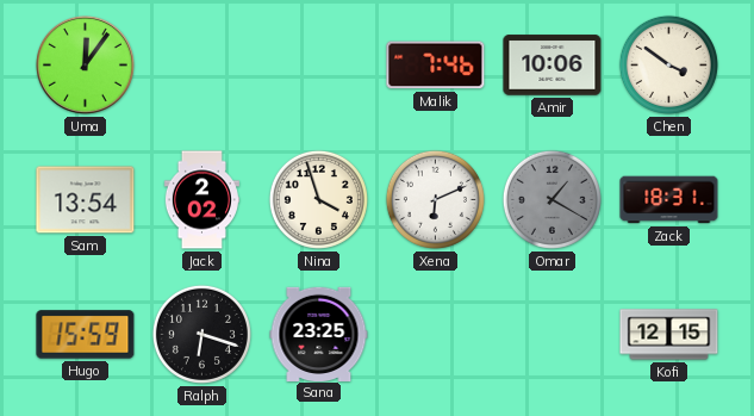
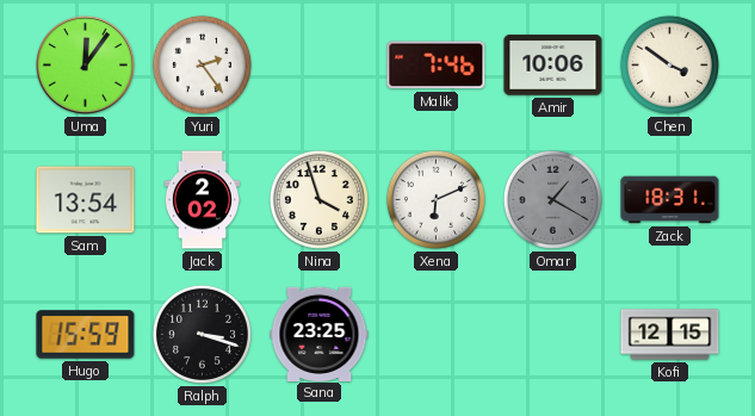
Yuri: none -> 2:24
Ralph: 6:18 -> 3:18
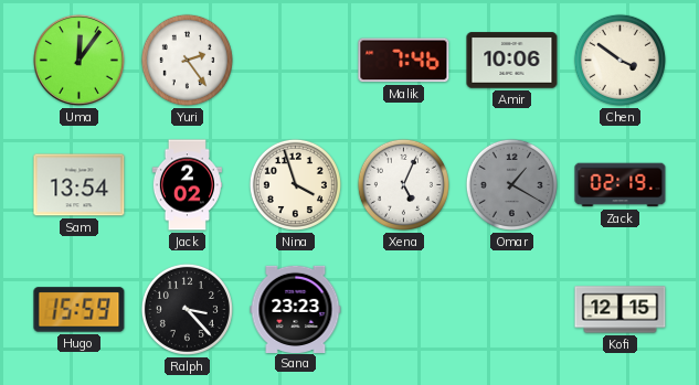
Xena: 6:11 -> 5:04
Zack: 18:31 -> 02:19
Ralph: 3:18 -> 3:23
Sana: 23:25 -> 23:23
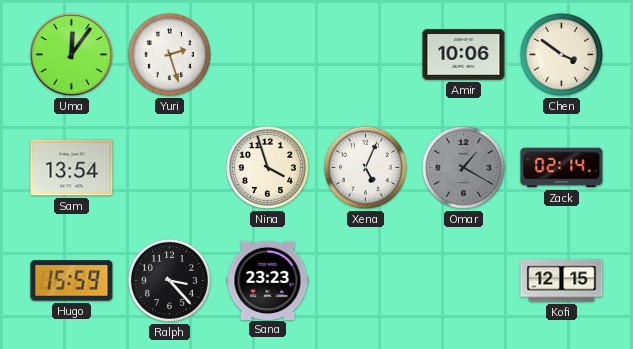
Yuri: 2:24 -> 2:27
Malik: 7:46 -> none
Jack: 2:02 -> none
Zack: 02:19 -> 02:14
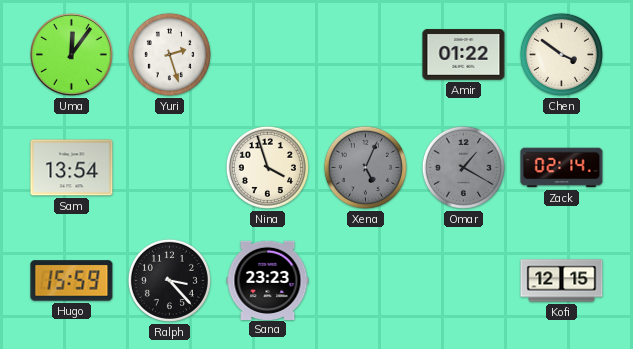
Amir: 10:06 -> 01:22
Xena dial: white -> grey
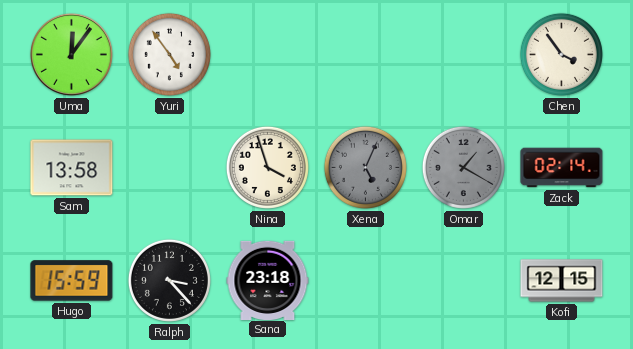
Yuri: 2:27 -> 4:54
Amir: 01:22 -> none
Chen: 3:51 -> 3:54
Sam: 13:54 -> 13:58
Sana: 23:23 -> 23:18
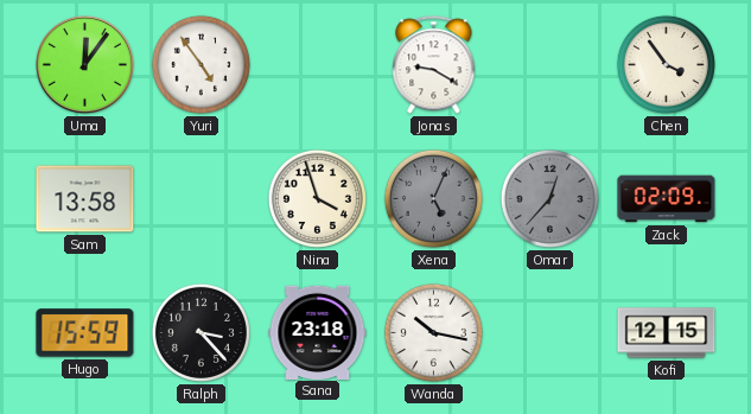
Jonas: none -> 9:20
Omar: 1:20 -> 12:37
Zack: 02:14 -> 02:09
Wanda: none -> 10:17
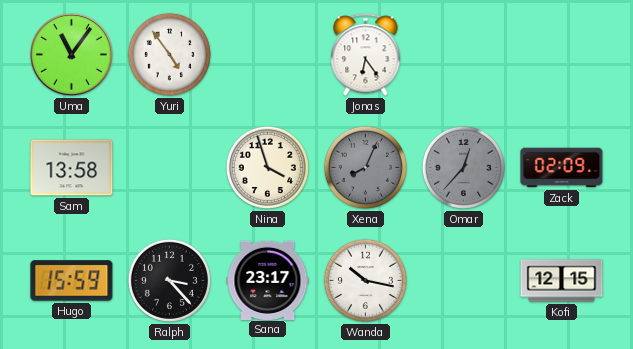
Uma: 12:06 -> 11:06
Jonas: 9:20 -> 6:24
Chen: 3:54 -> none
Xena: 5:04 -> 8:04
Sana: 23:18 -> 23:17
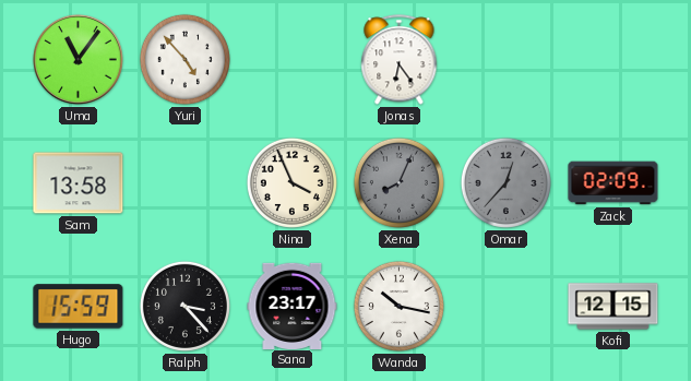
Yuri: 4:54 -> 4:53
Nina: 3:57 -> 3:56
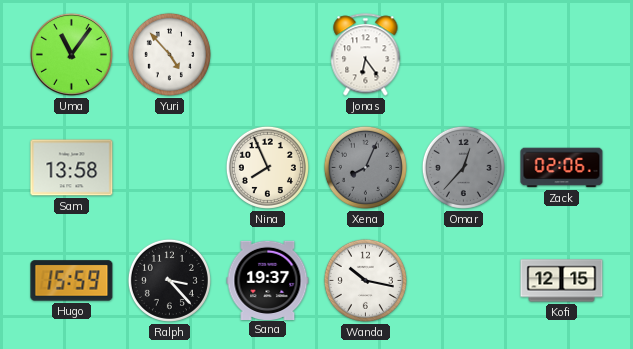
Nina: 3:56 -> 7:56
Zack: 02:09 -> 02:06
Sana: 23:17 -> 19:37
